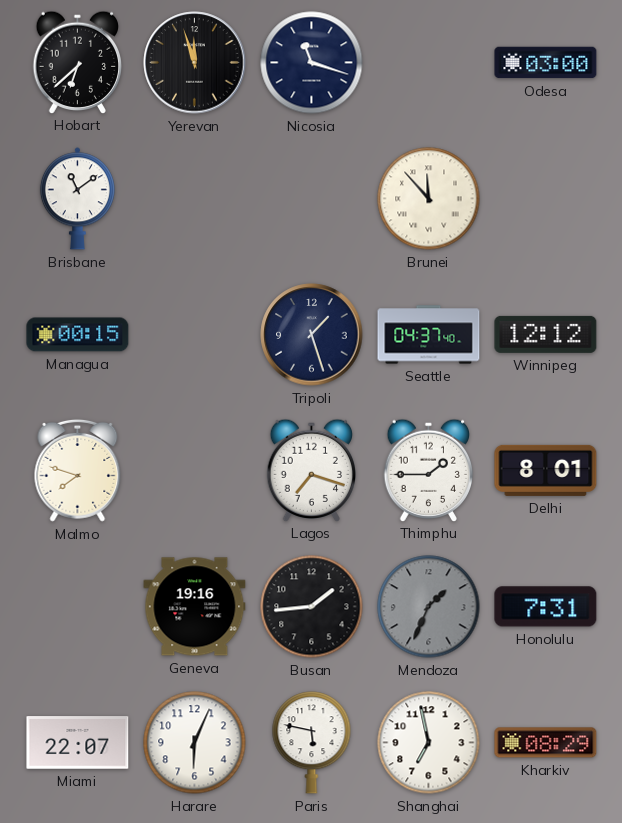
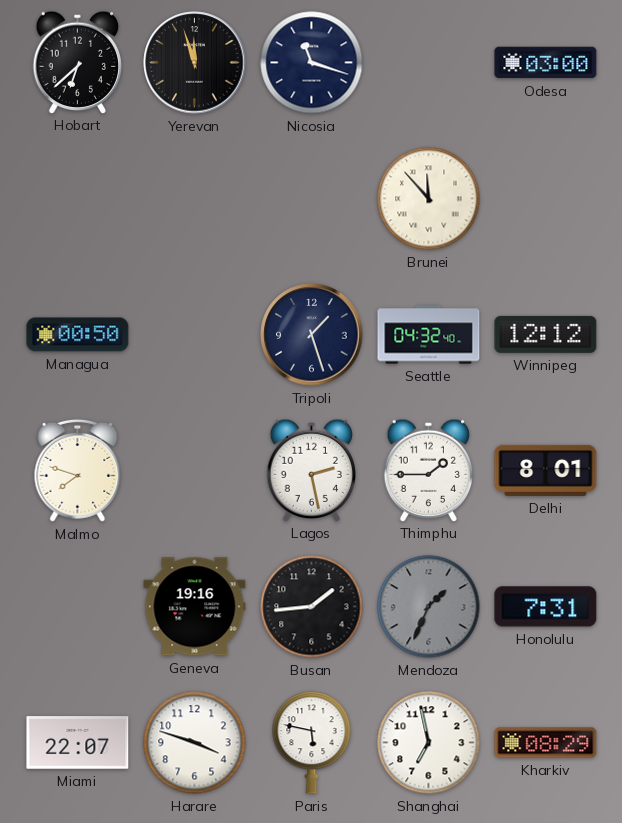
Brisbane: 11:09 -> none
Managua: 00:15 -> 00:50
Seattle: 04:37 -> 04:32
Lagos: 7:18 -> 2:28
Harare: 6:04 -> 3:48
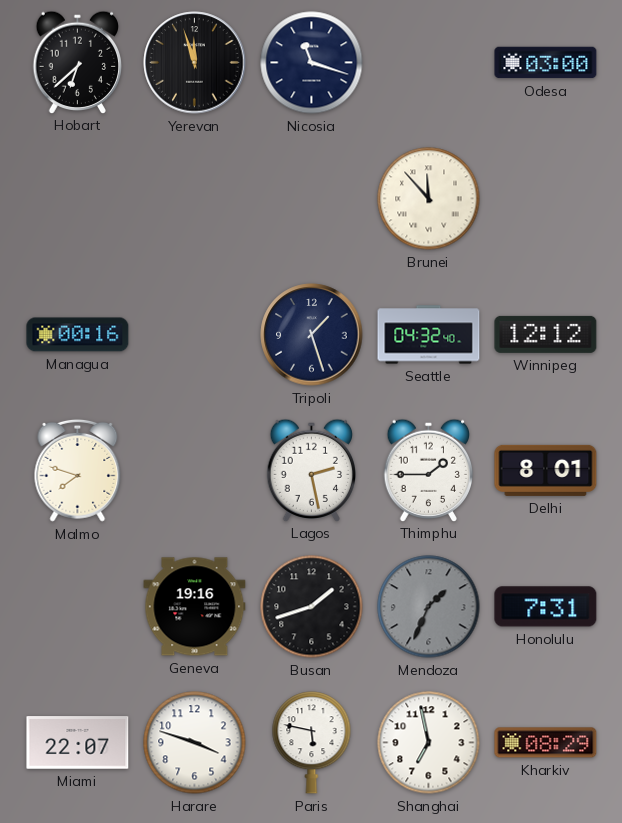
Managua: 00:50 -> 00:16
Busan: 1:44 -> 1:42
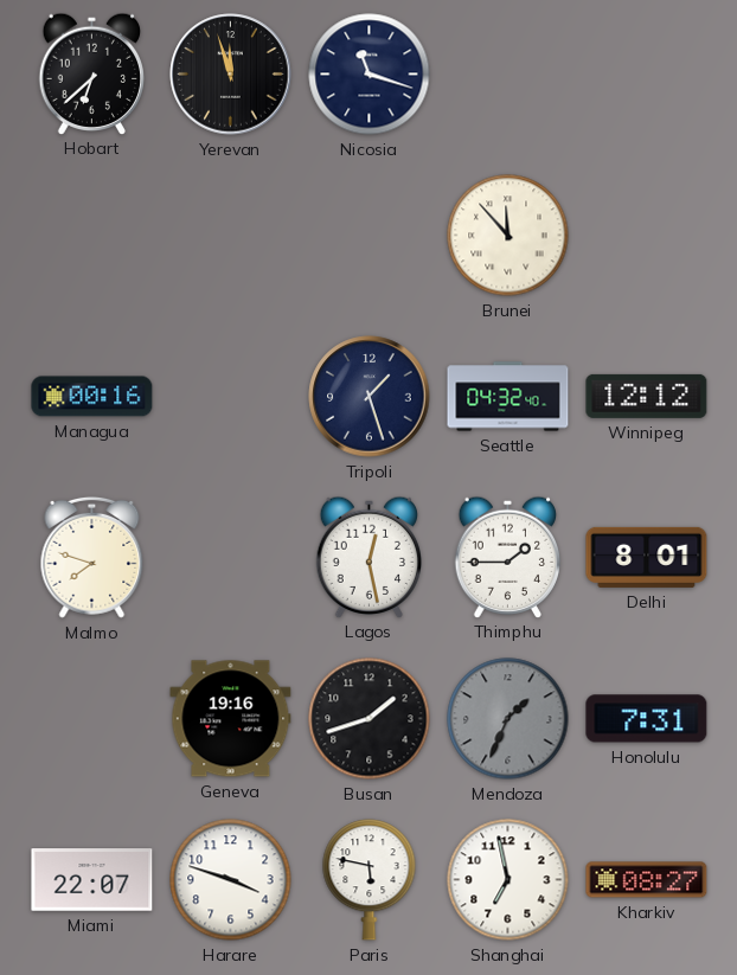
Odesa: 03:00 -> none
Lagos: 2:28 -> 12:28
Kharkiv: 08:29 -> 08:27
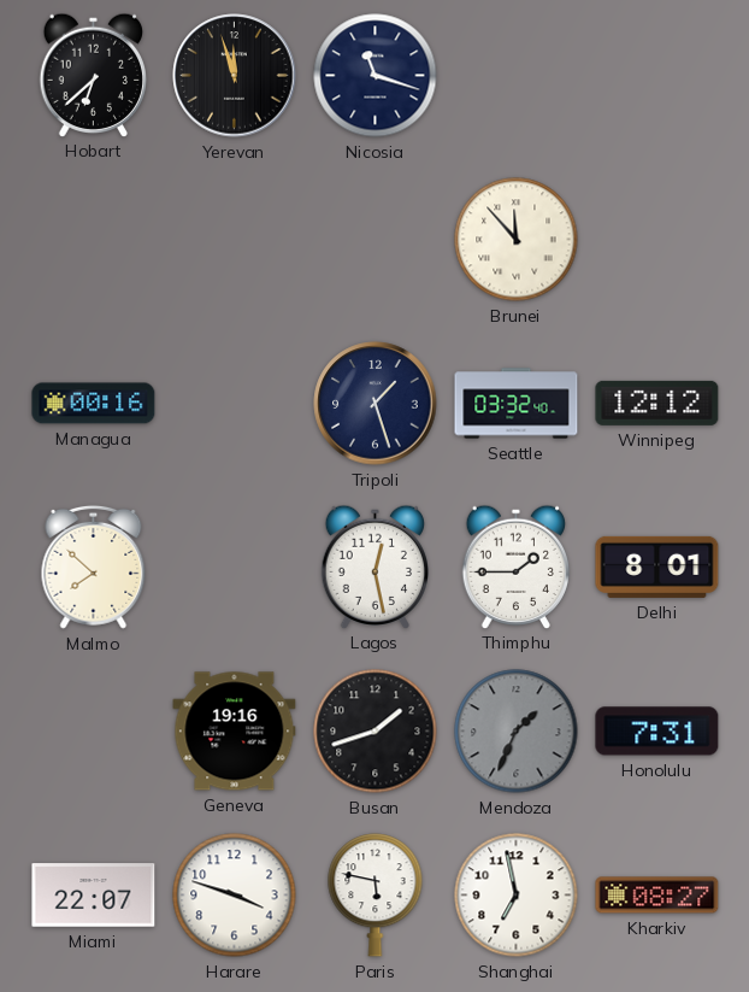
Seattle: 04:32 -> 03:32
Malmo: 7:48 -> 7:52
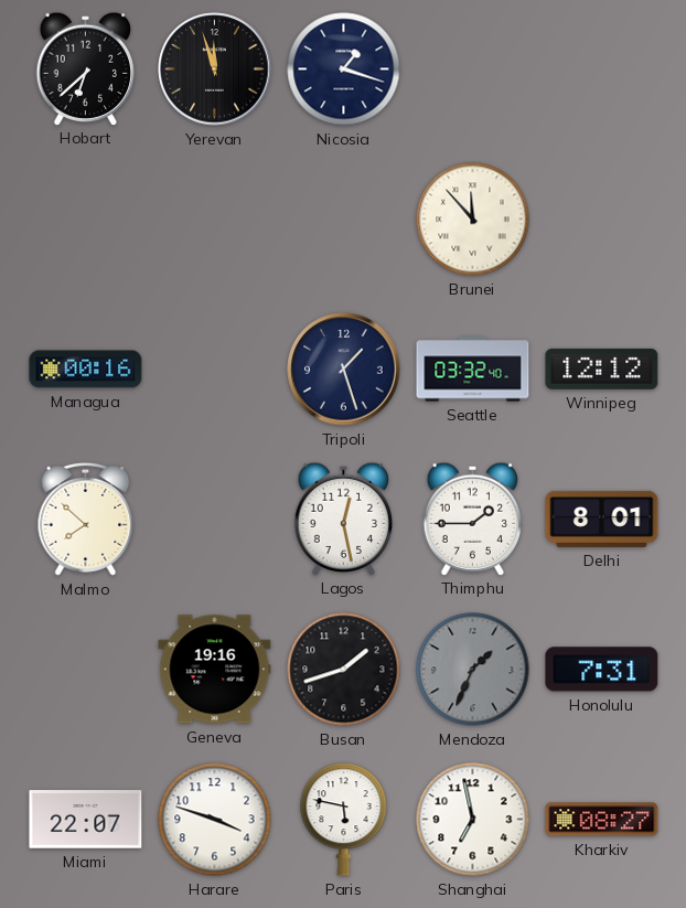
Nicosia: 11:18 -> 1:18
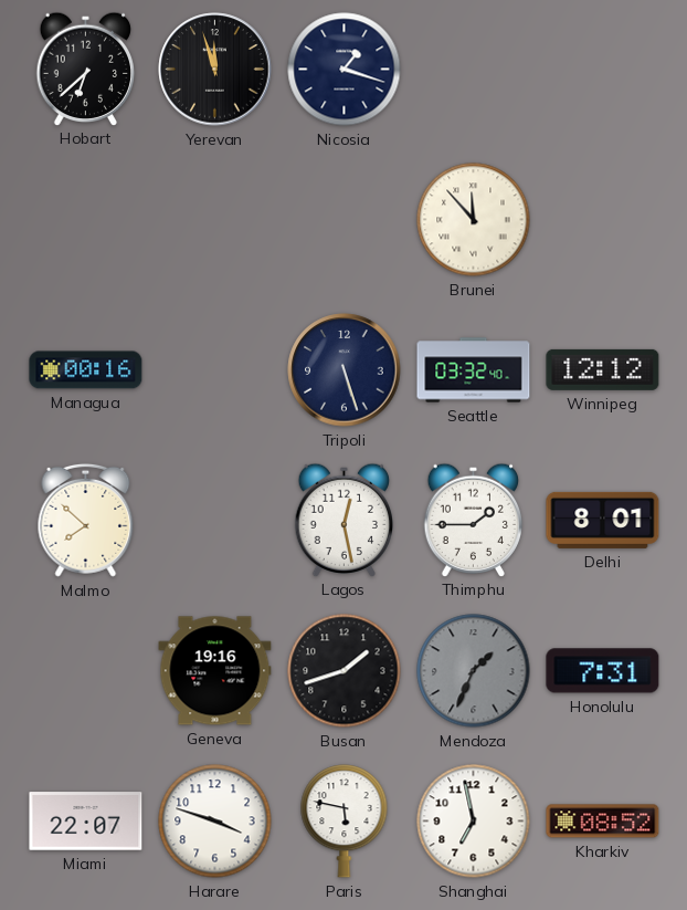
Tripoli: 1:27 -> 5:27
Kharkiv: 08:27 -> 08:52
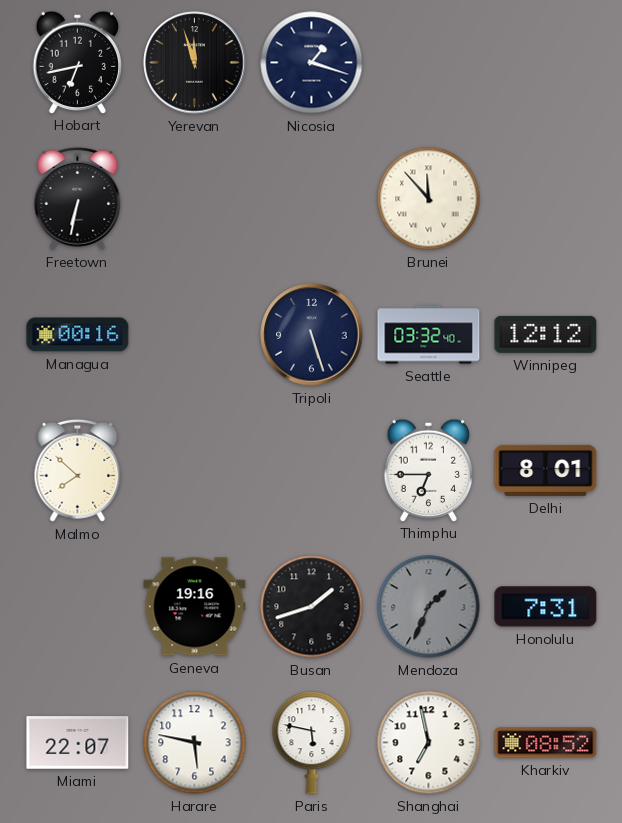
Hobart: 6:38 -> 6:43
Freetown: none -> 6:32
Lagos: 12:28 -> none
Thimphu: 1:45 -> 6:45
Harare: 3:48 -> 5:47
